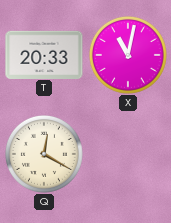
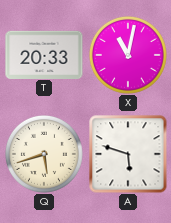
Q: 12:20 -> 5:42
A: none -> 5:48
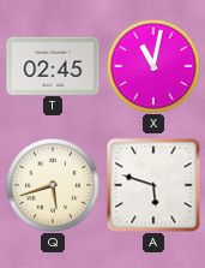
T: 20:33 -> 02:45
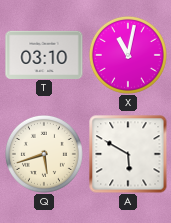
T: 02:45 -> 03:10
A: 5:48 -> 5:50
